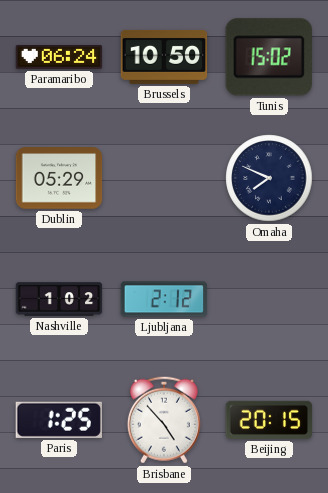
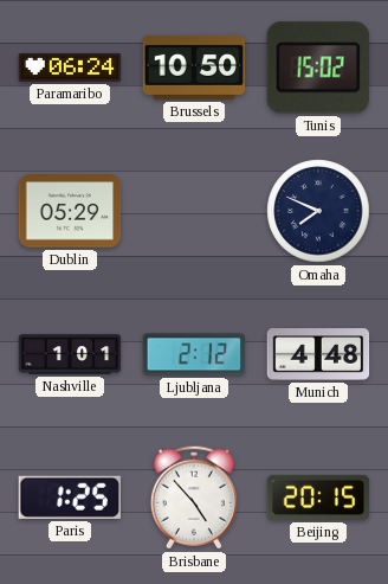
Nashville: 1:02 -> 1:01
Munich: none -> 4:48
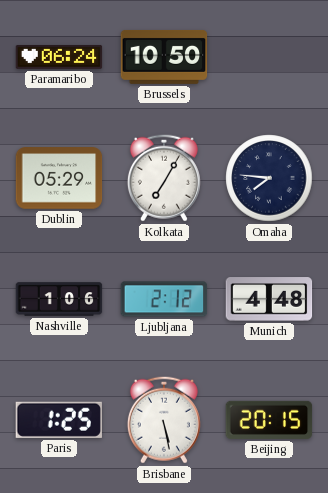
Tunis: 15:02 -> none
Kolkata: none -> 7:05
Omaha: 7:49 -> 7:46
Nashville: 1:01 -> 1:06
Brisbane: 4:53 -> 5:28
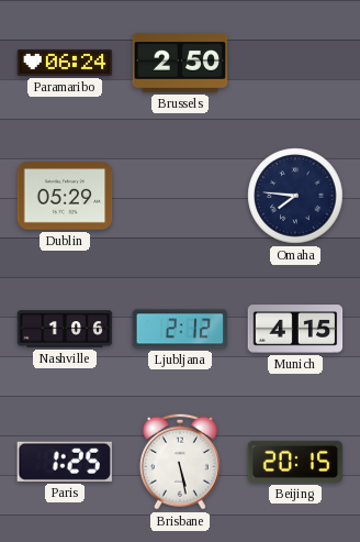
Brussels: 10:50 -> 2:50
Kolkata: 7:05 -> none
Munich: 4:48 -> 4:15
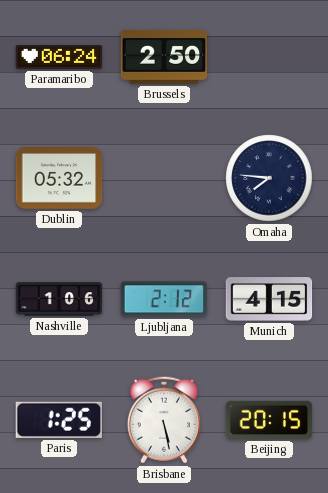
Dublin: 05:29 -> 05:32
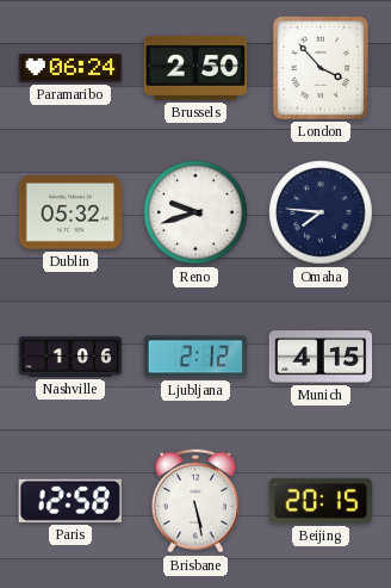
London: none -> 3:53
Reno: none -> 9:42
Paris: 1:25 -> 12:58
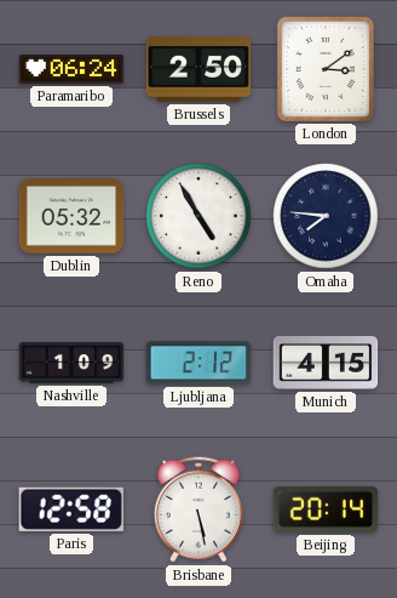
London: 3:53 -> 3:09
Reno: 9:42 -> 4:55
Nashville: 1:06 -> 1:09
Beijing: 20:15 -> 20:14
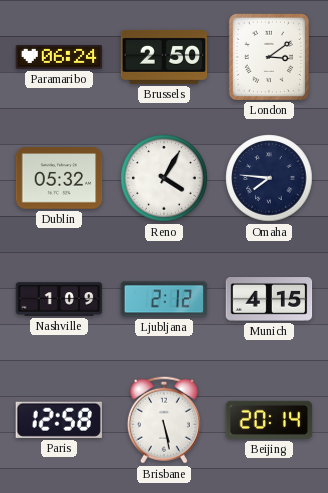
Reno: 4:55 -> 4:05
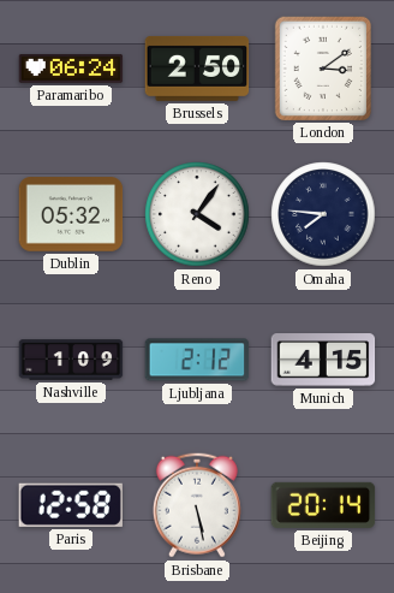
Reno: 4:05 -> 4:06
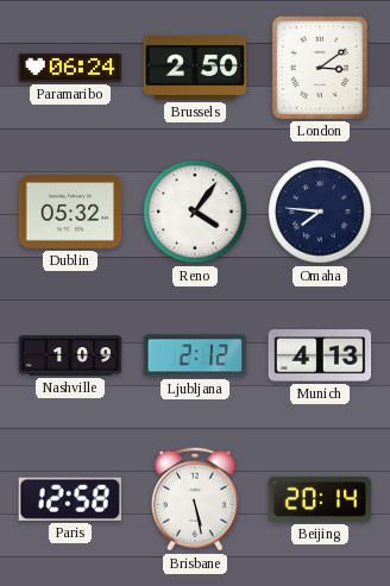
Munich: 4:15 -> 4:13
